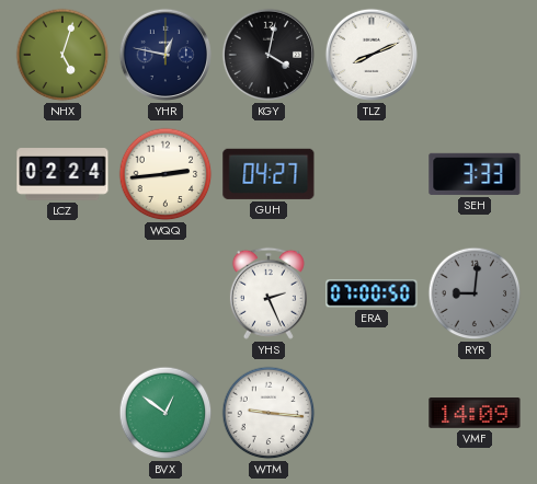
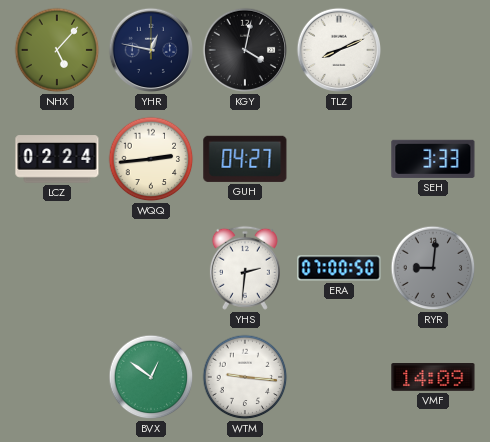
NHX: 5:03 -> 5:07
YHS: 2:26 -> 2:31
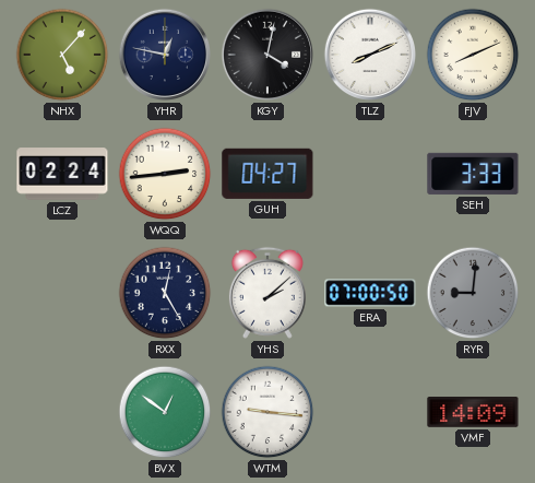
FJV: none -> 8:11
RXX: none -> 12:25
YHS: 2:31 -> 2:08
